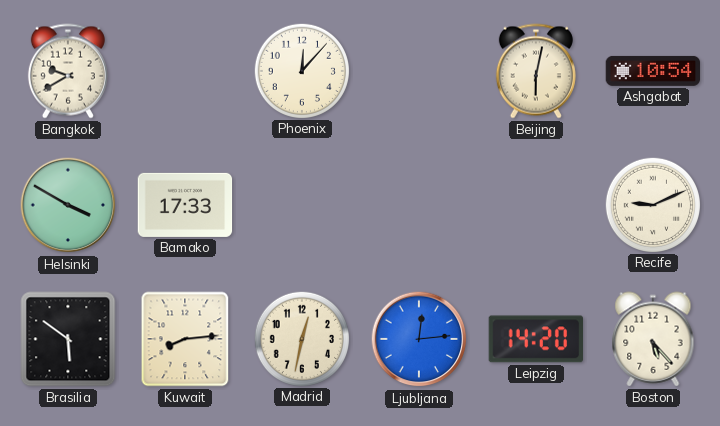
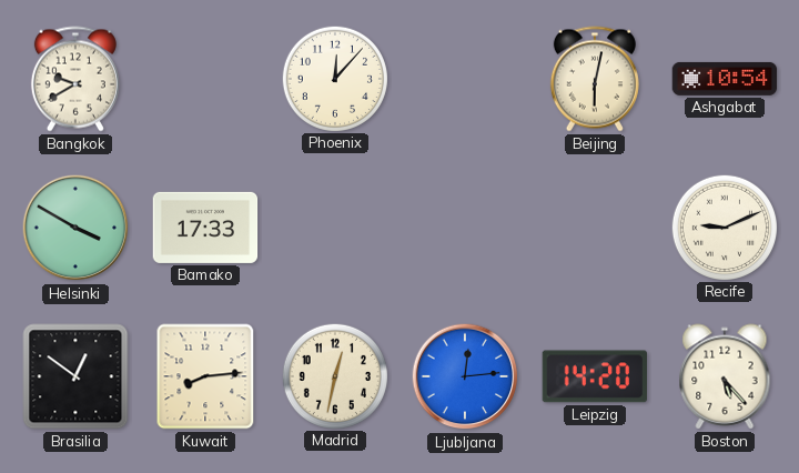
Brasilia: 5:51 -> 12:51
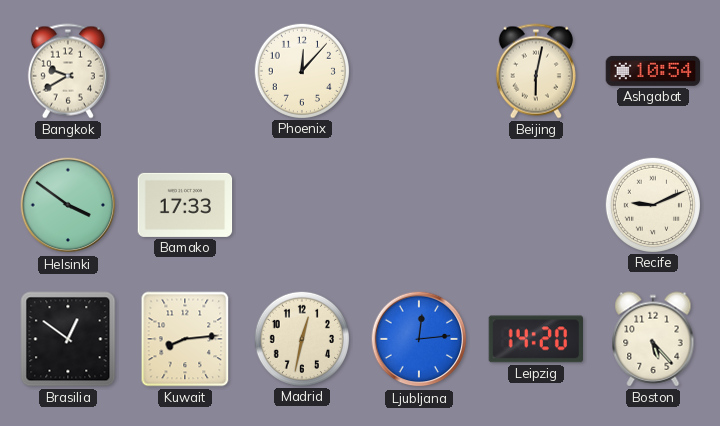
Helsinki: 3:50 -> 3:51
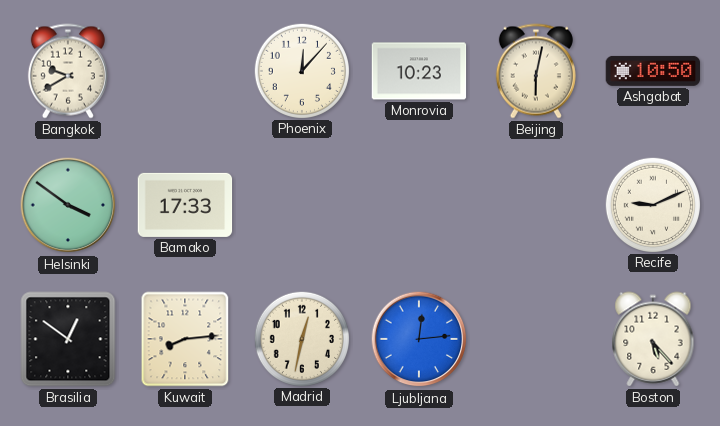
Monrovia: none -> 10:23
Ashgabat: 10:54 -> 10:50
Leipzig: 14:20 -> none
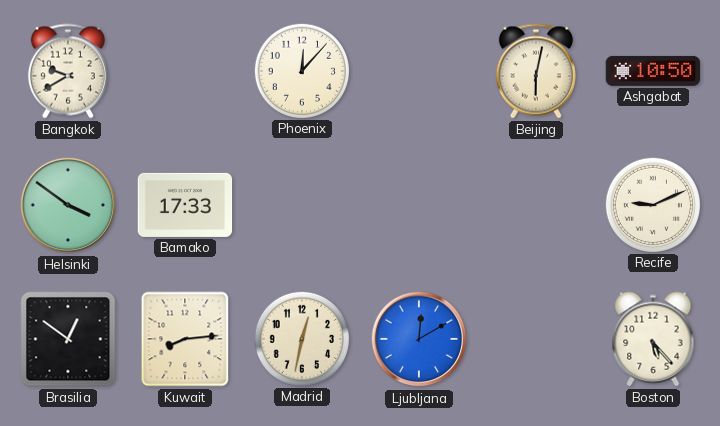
Monrovia: 10:23 -> none
Ljubljana: 12:14 -> 12:10
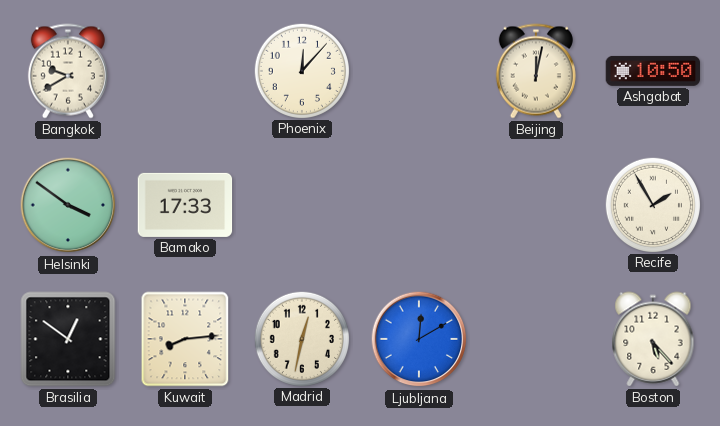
Beijing: 6:02 -> 12:02
Recife: 9:11 -> 1:55
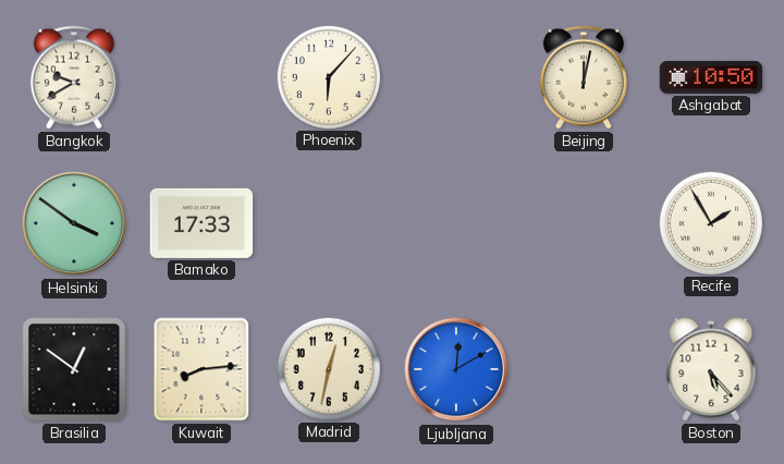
Phoenix: 12:07 -> 6:07
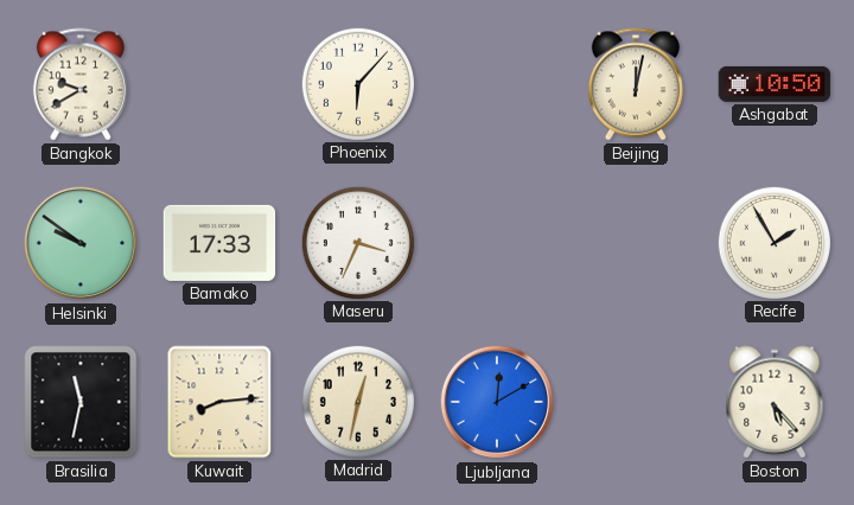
Helsinki: 3:51 -> 9:51
Maseru: none -> 3:34
Brasilia: 12:51 -> 11:32
